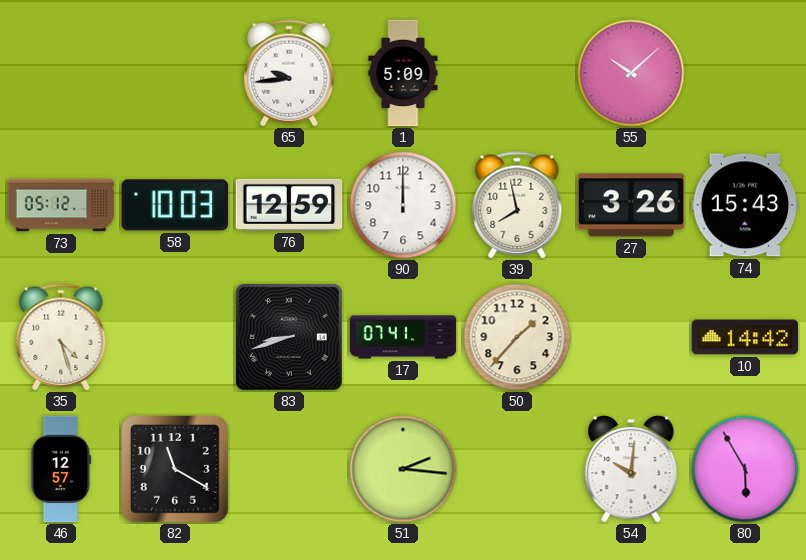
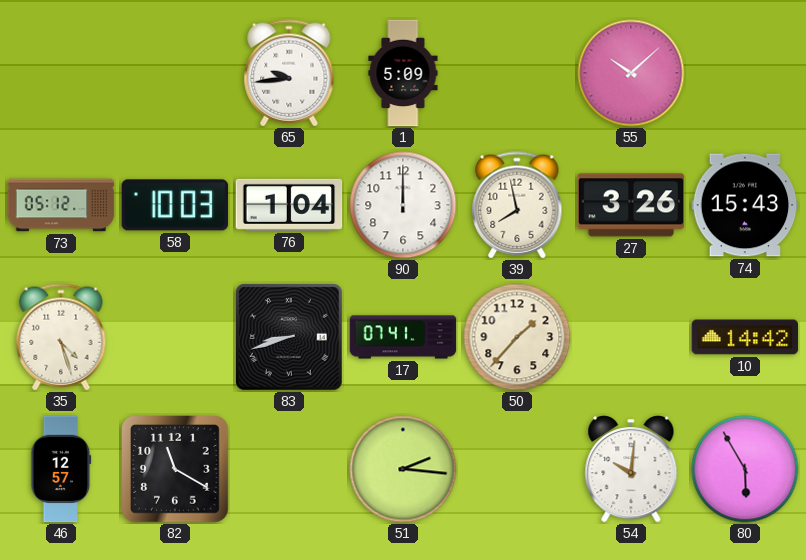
76: 12:59 -> 1:04
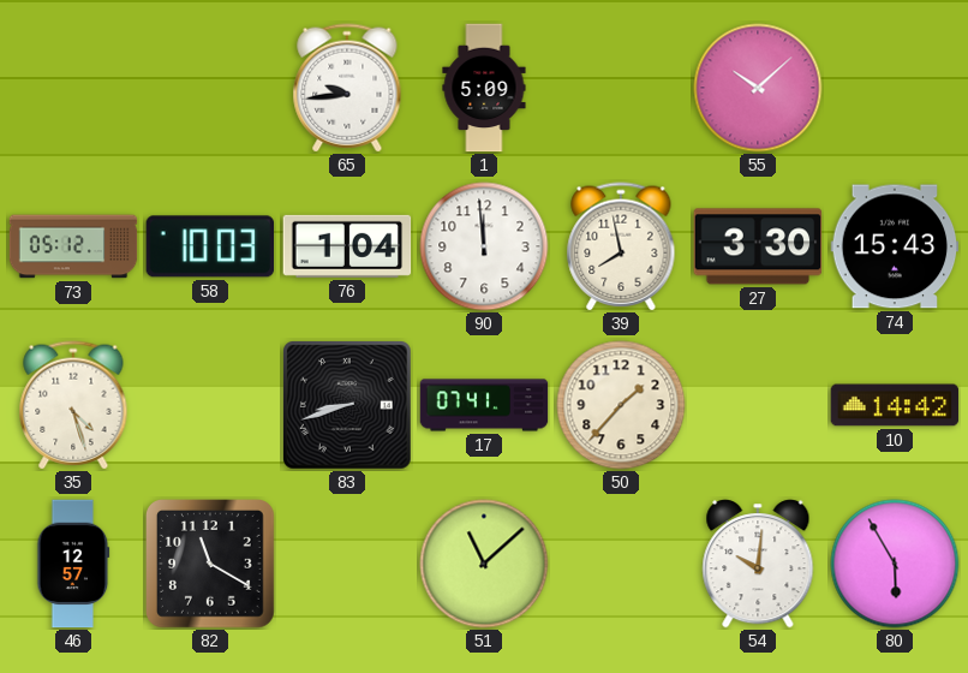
90: 12:00 -> 11:59
27: 3:26 -> 3:30
51: 2:16 -> 11:08
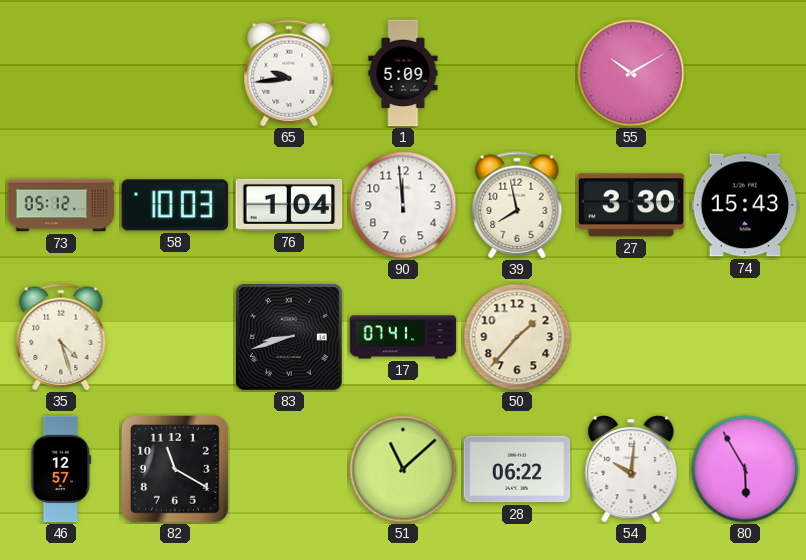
55: 10:08 -> 10:10
10: 14:42 -> none
28: none -> 06:22
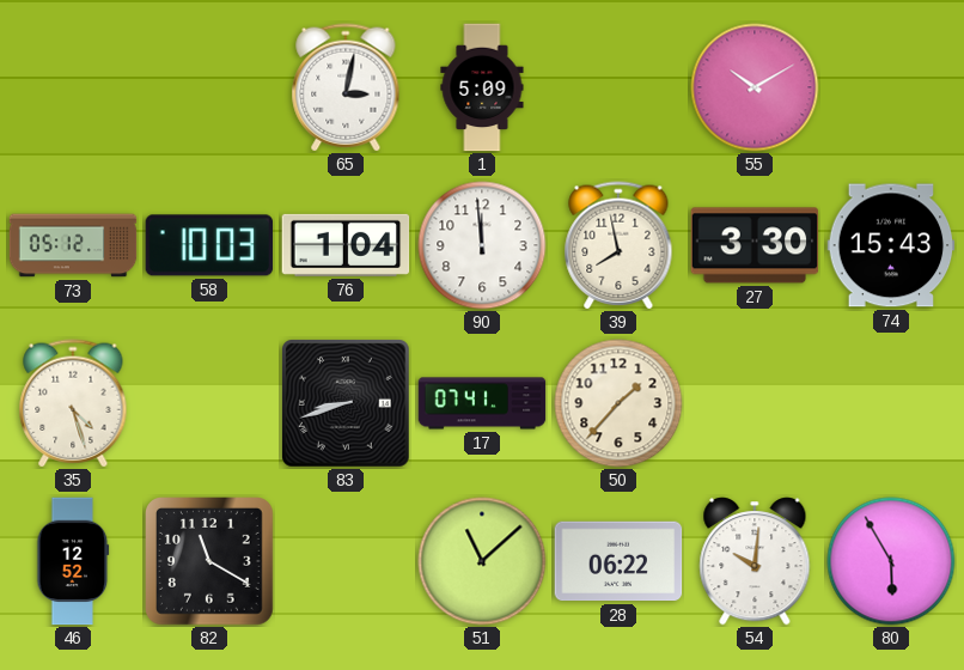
65: 9:44 -> 3:02
46: 12:57 -> 12:52
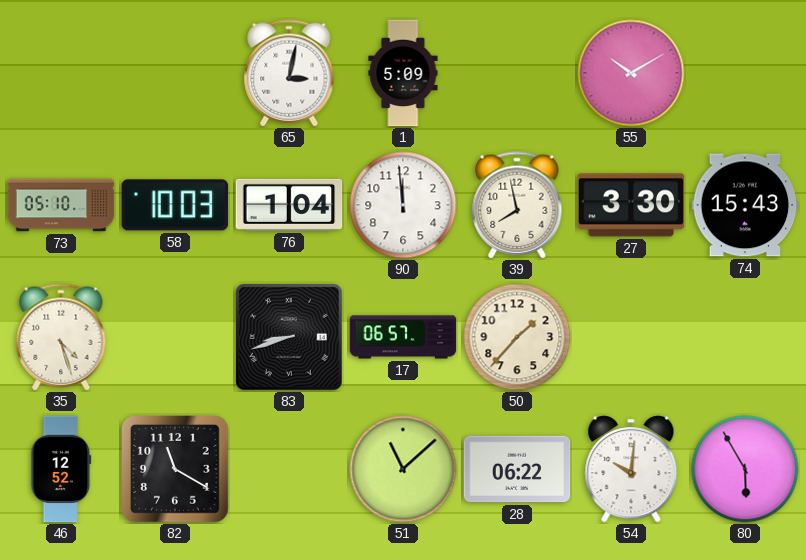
73: 05:12 -> 05:10
17: 07:41 -> 06:57
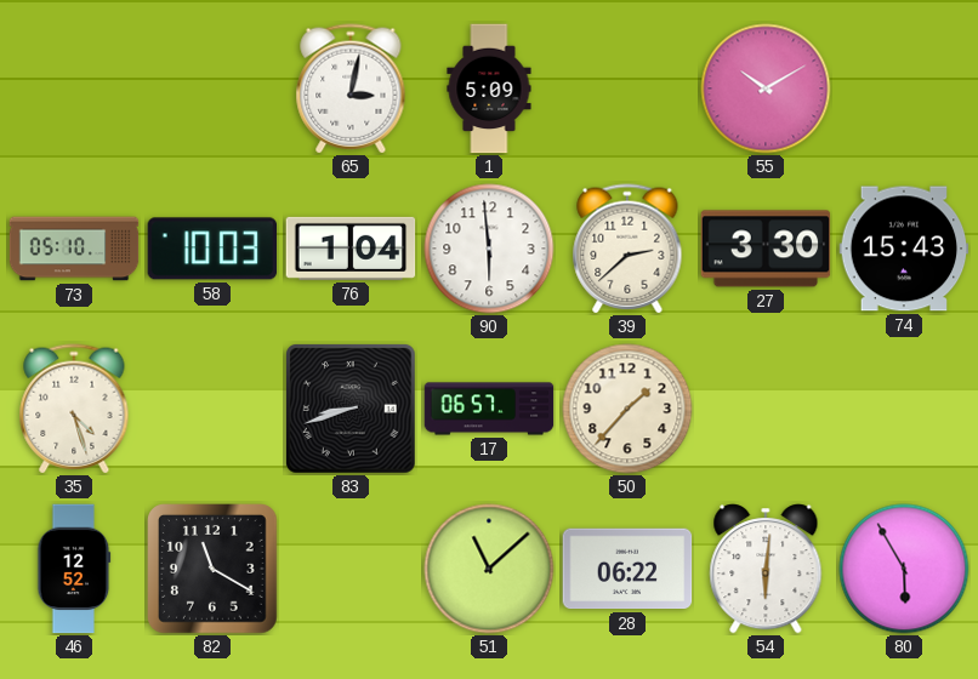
90: 11:59 -> 5:59
39: 7:58 -> 2:38
54: 10:01 -> 6:01
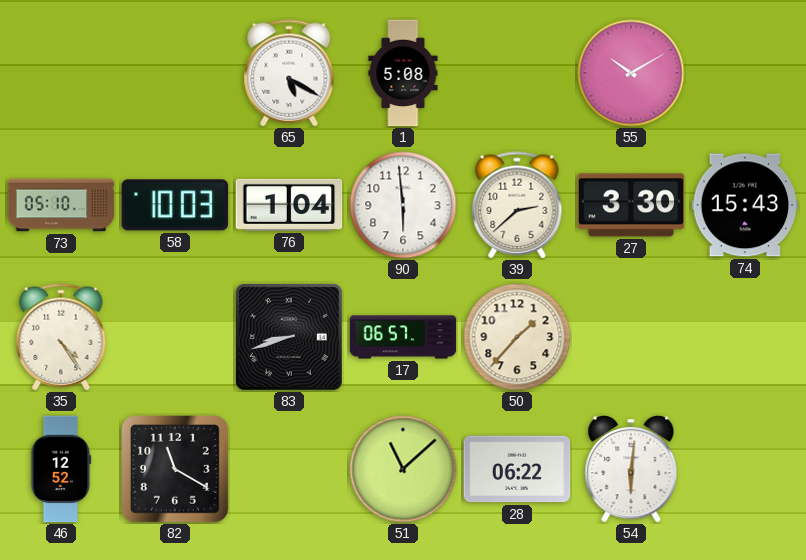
65: 3:02 -> 5:20
1: 5:09 -> 5:08
35: 4:27 -> 4:24
80: 5:55 -> none
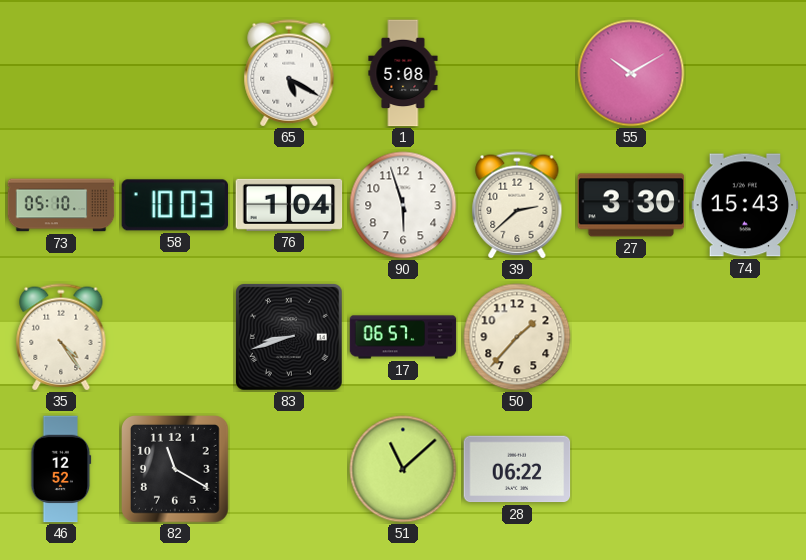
90: 5:59 -> 5:57
54: 6:01 -> none
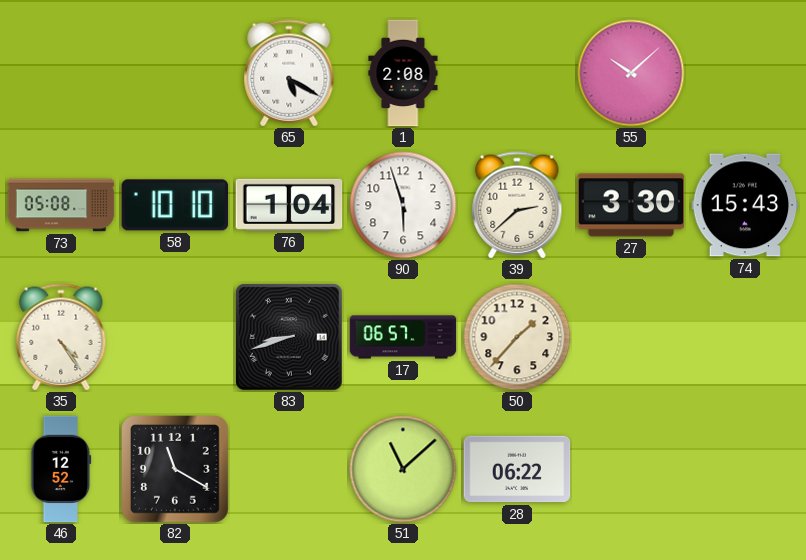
1: 5:08 -> 2:08
55: 10:10 -> 10:08
73: 05:10 -> 05:08
58: 10:03 -> 10:10
